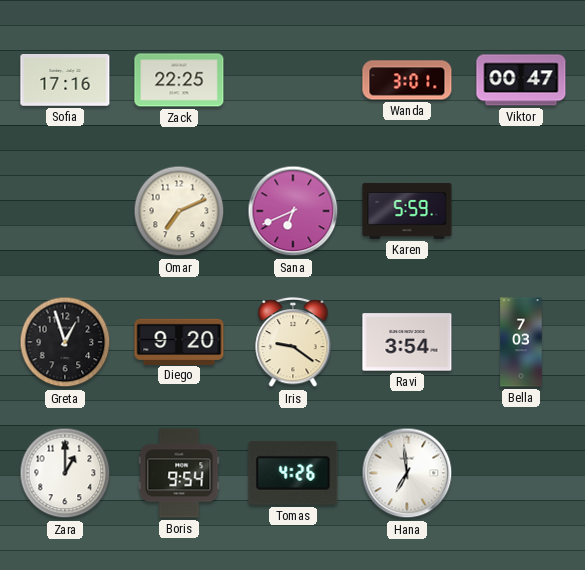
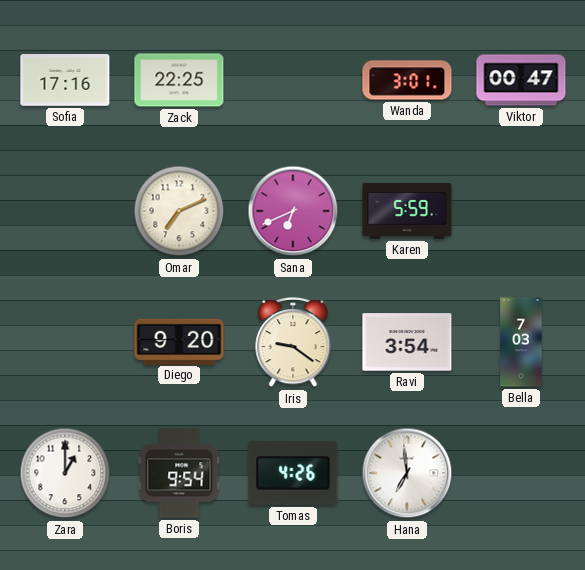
Greta: 12:57 -> none
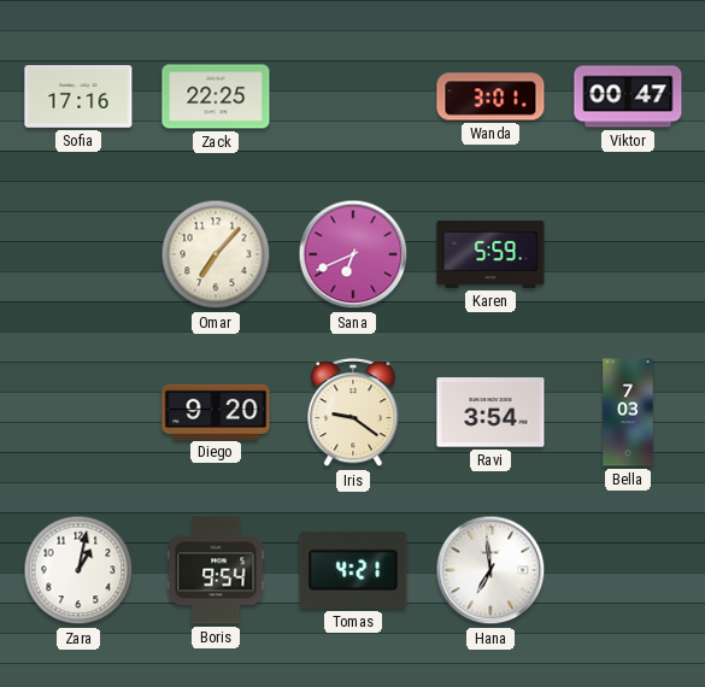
Omar: 7:11 -> 7:07
Zara: 1:00 -> 1:02
Tomas: 4:26 -> 4:21
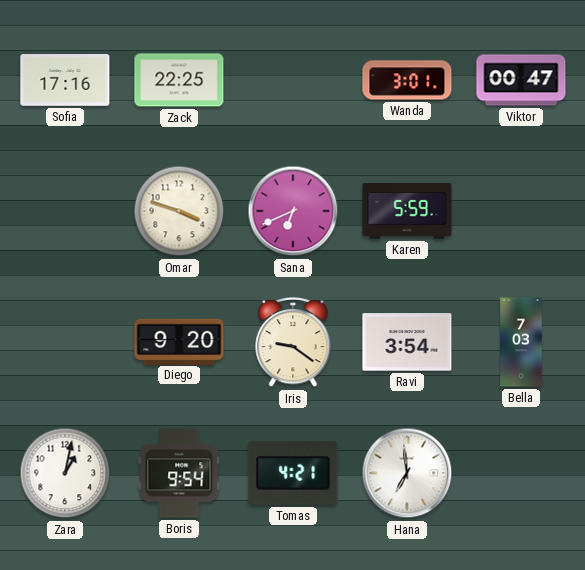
Omar: 7:07 -> 3:48
